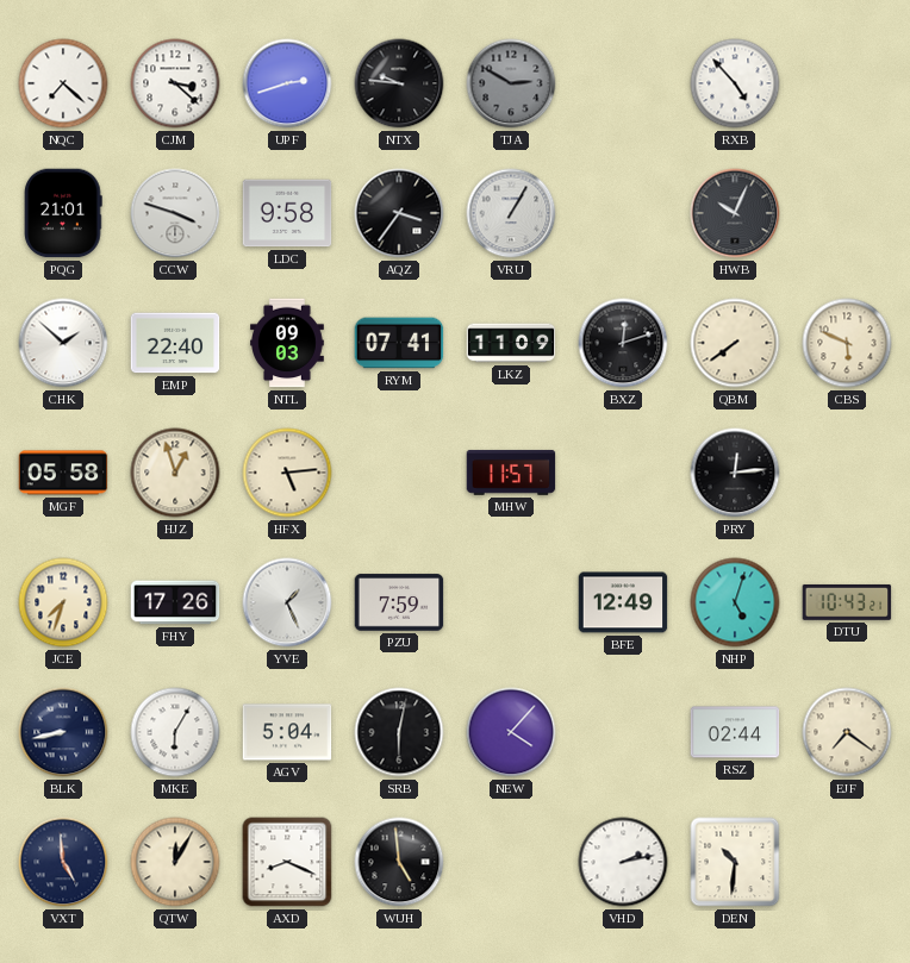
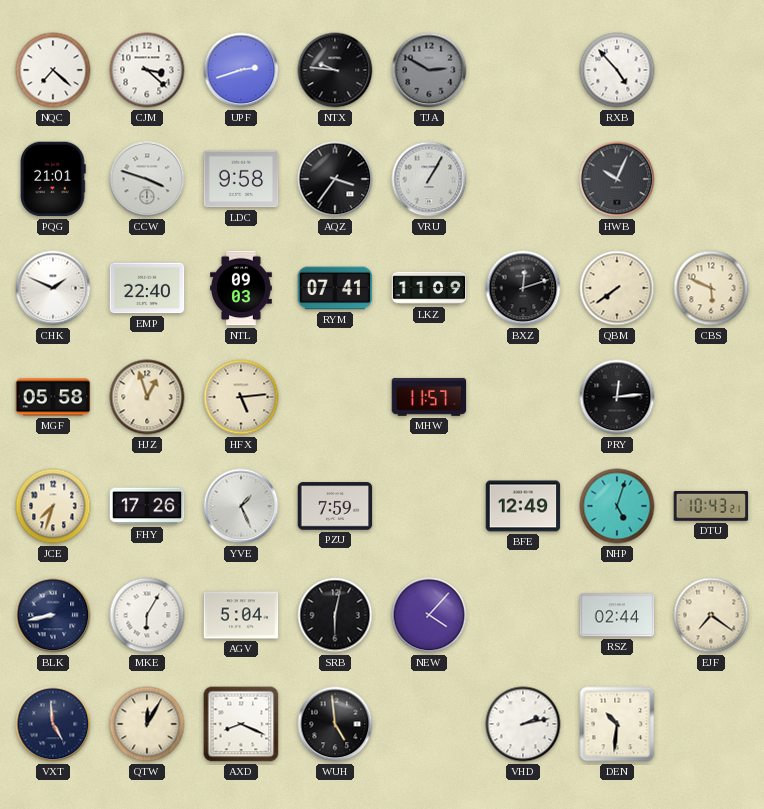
CHK: 1:52 -> 1:49
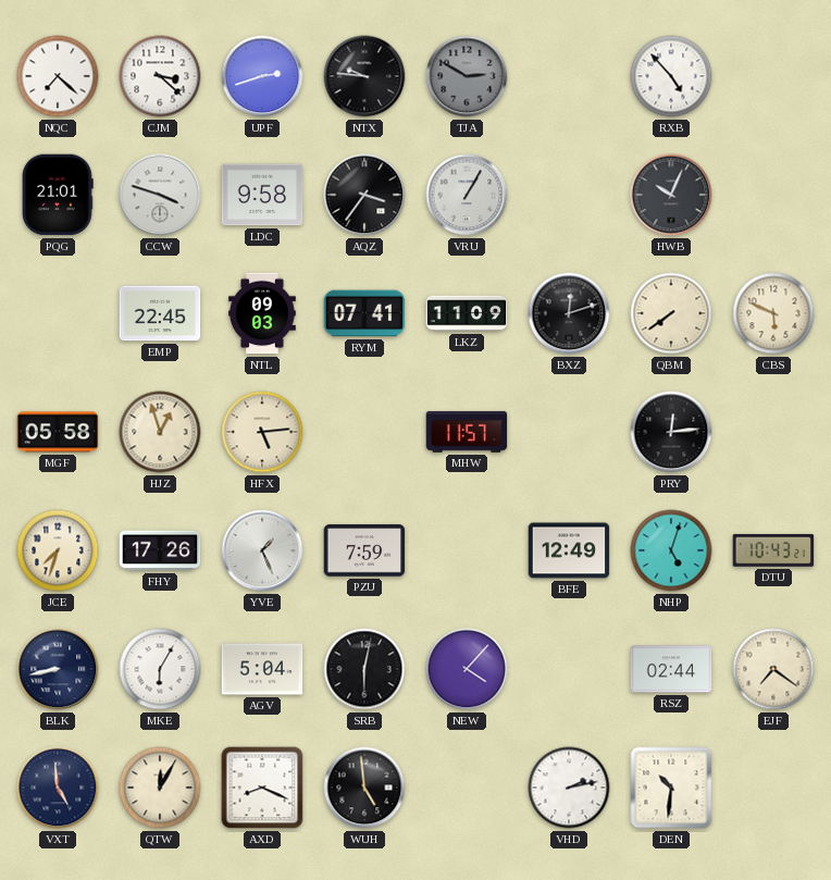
CHK: 1:49 -> none
EMP: 22:40 -> 22:45
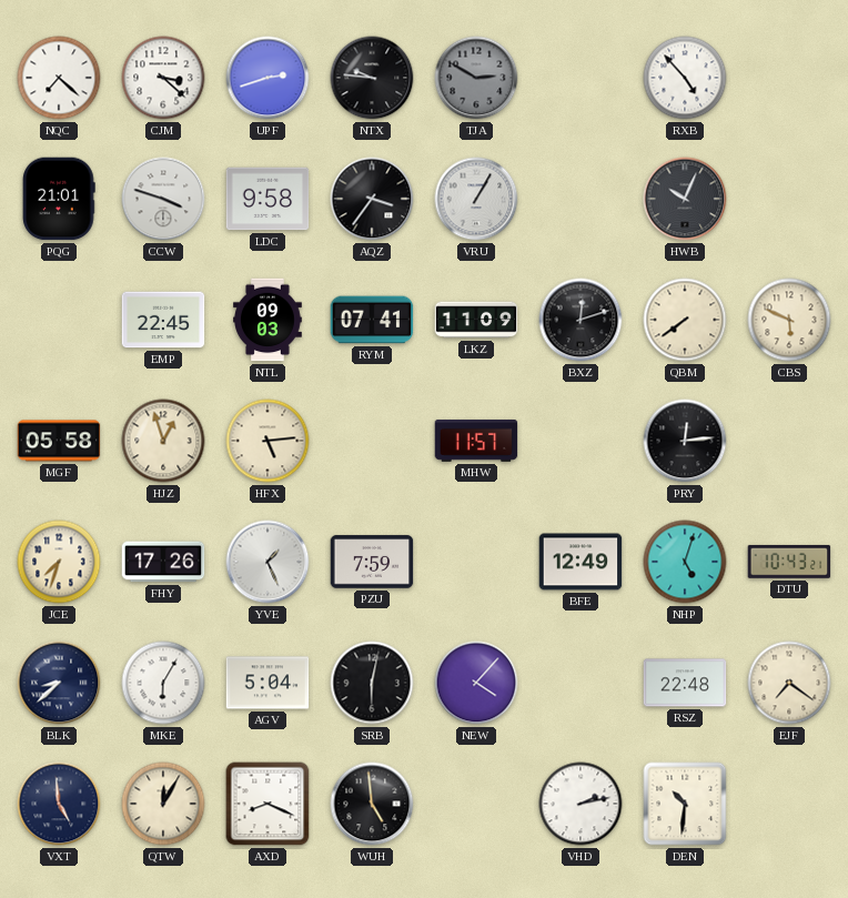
BLK: 8:43 -> 8:38
RSZ: 02:44 -> 22:48
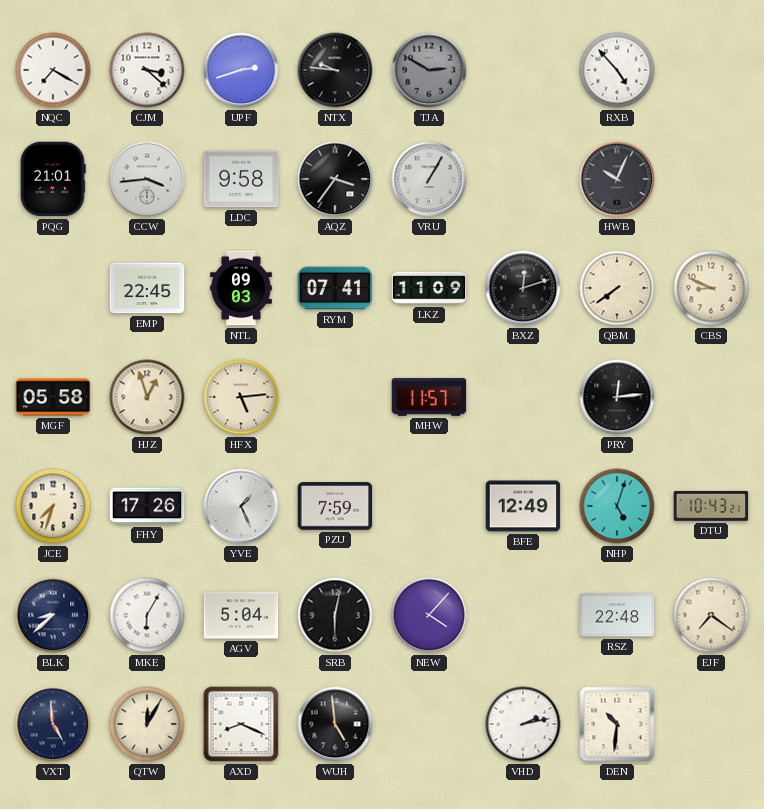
NQC: 7:22 -> 7:20
CCW: 3:48 -> 3:44
CBS: 5:49 -> 8:49
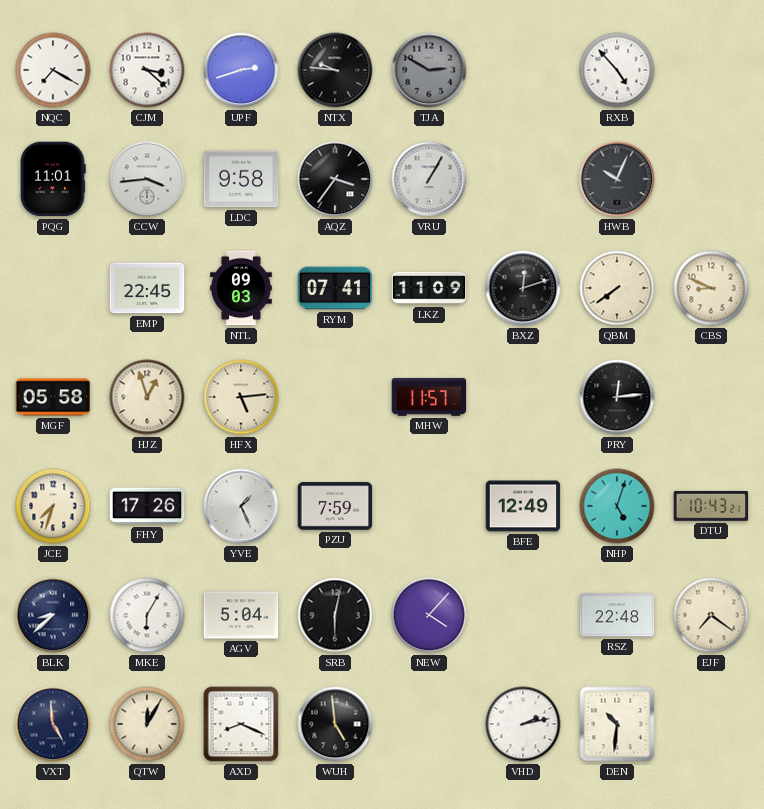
PQG: 21:01 -> 11:01
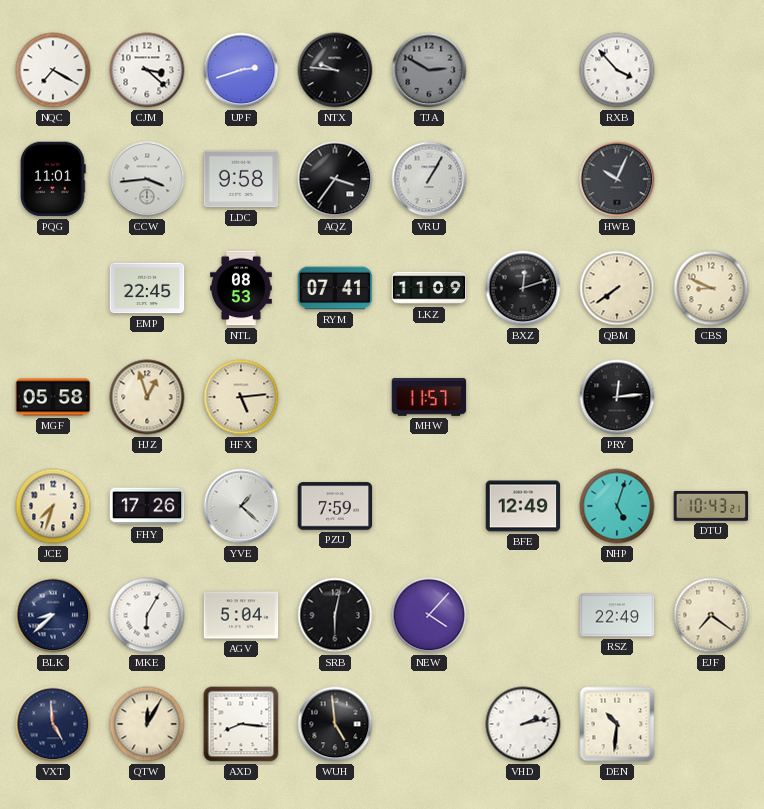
RXB: 4:53 -> 3:53
NTL: 09:03 -> 08:53
YVE: 1:26 -> 1:22
RSZ: 22:48 -> 22:49
AXD: 8:19 -> 8:16
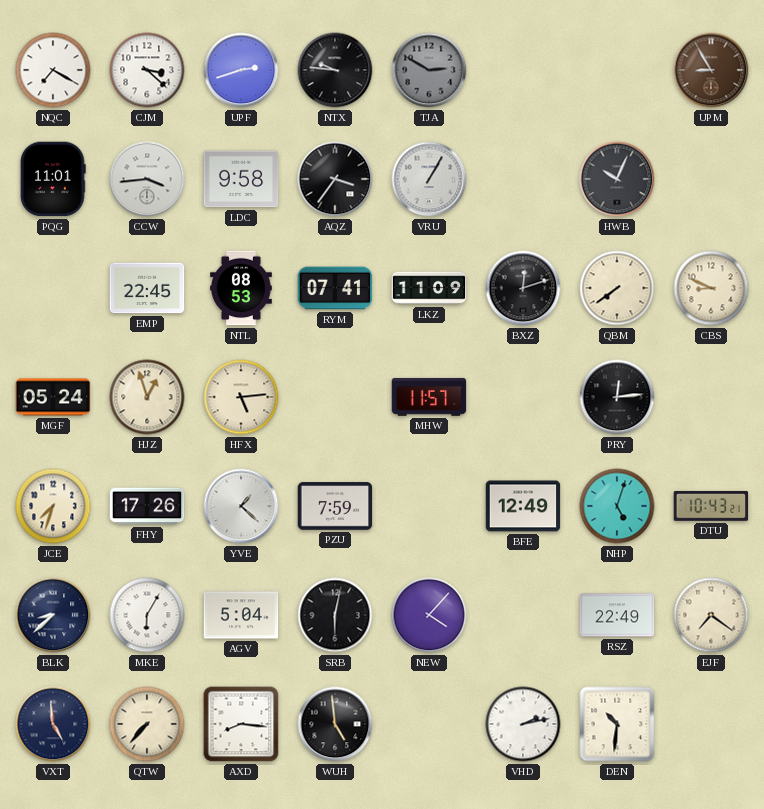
RXB: 3:53 -> none
UPM: none -> 8:55
MGF: 05:58 -> 05:24
QTW: 12:05 -> 7:37
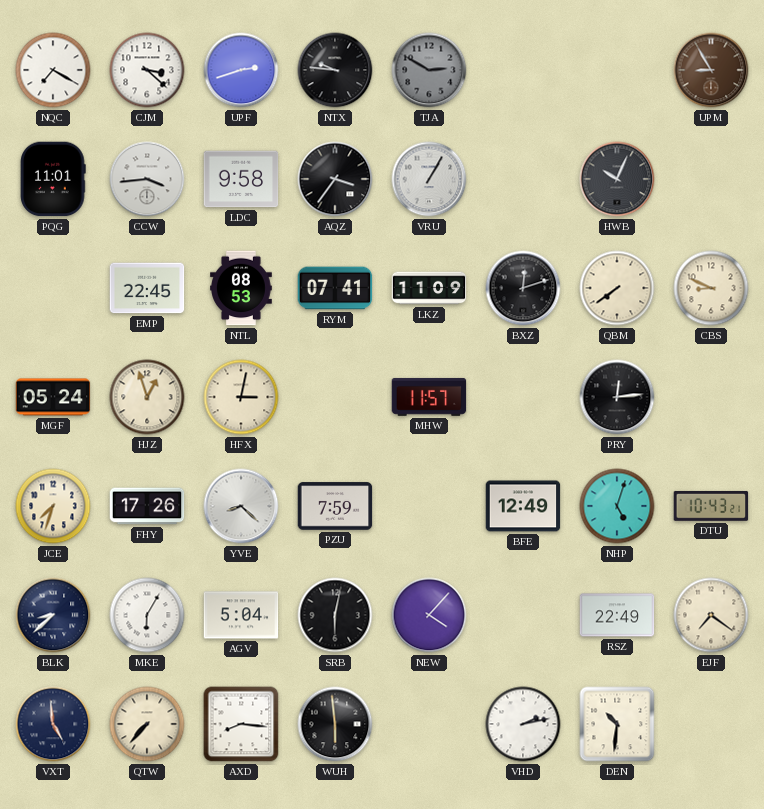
HFX: 5:14 -> 3:02
YVE: 1:22 -> 8:22
WUH: 4:59 -> 5:59
